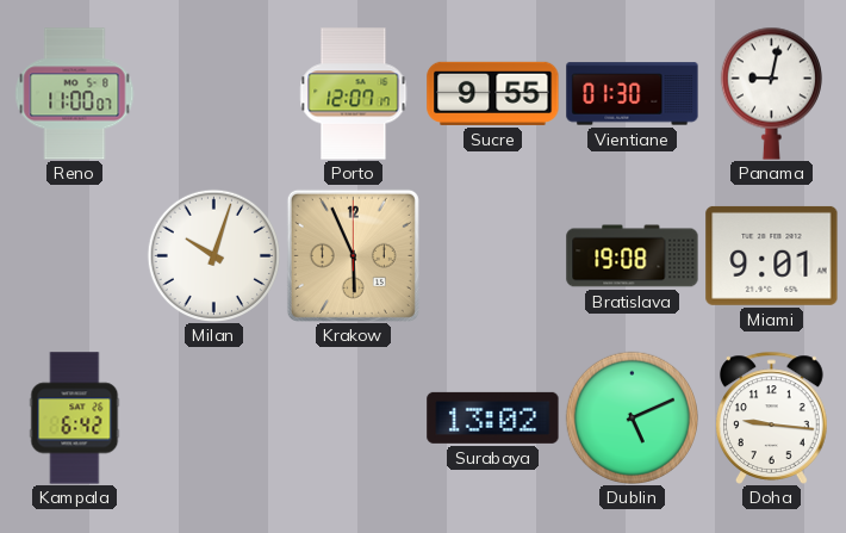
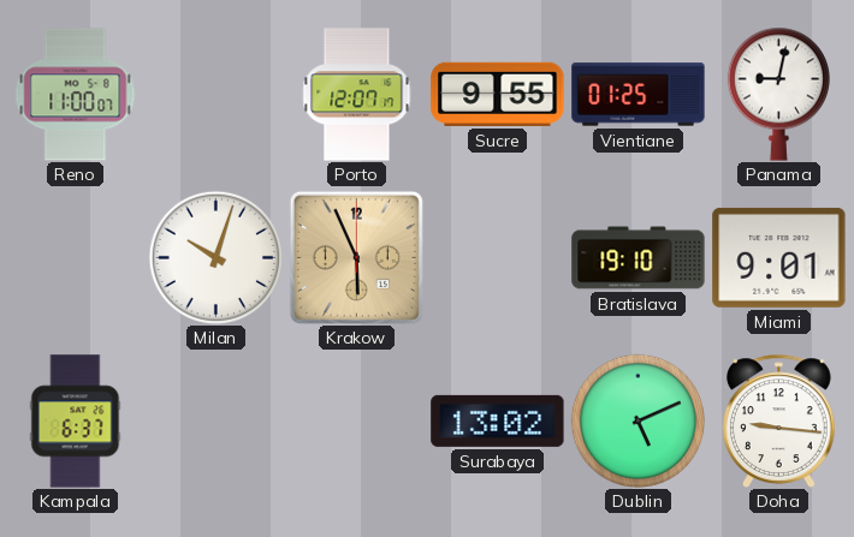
Vientiane: 01:30 -> 01:25
Bratislava: 19:08 -> 19:10
Kampala: 6:42 -> 6:37
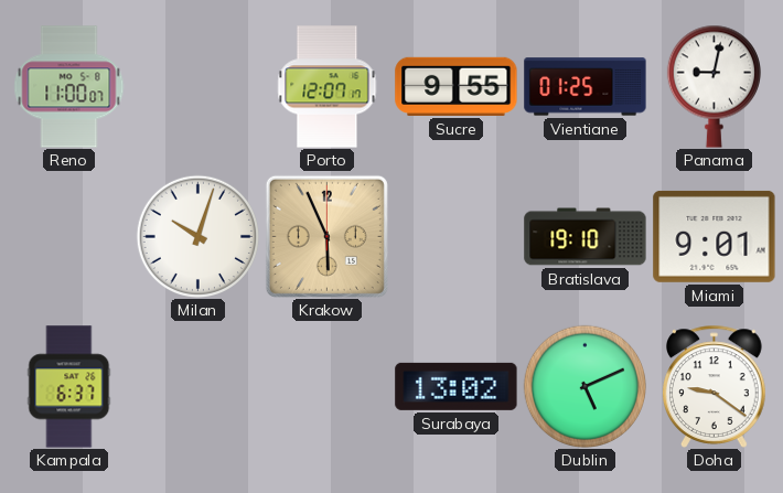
Doha: 9:16 -> 9:21
